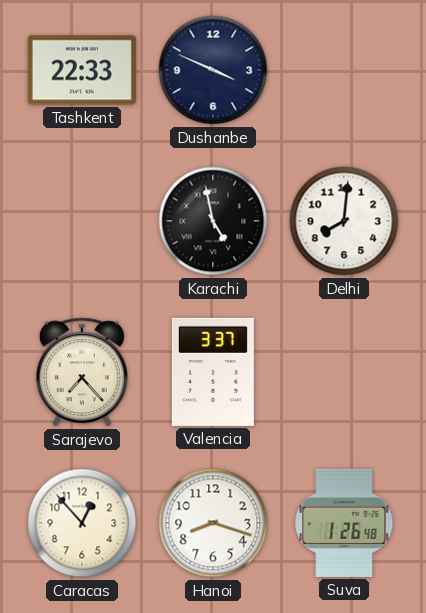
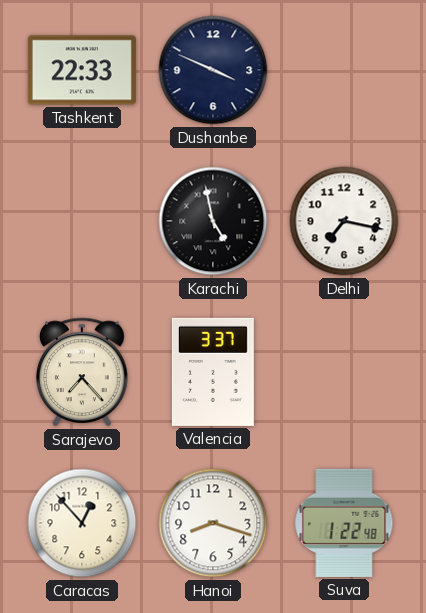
Delhi: 8:01 -> 7:17
Suva: 1:26 -> 1:22
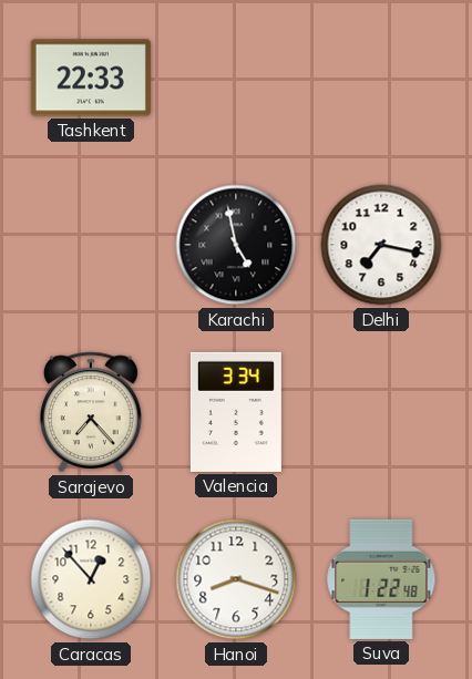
Dushanbe: 3:49 -> none
Valencia: 3:37 -> 3:34
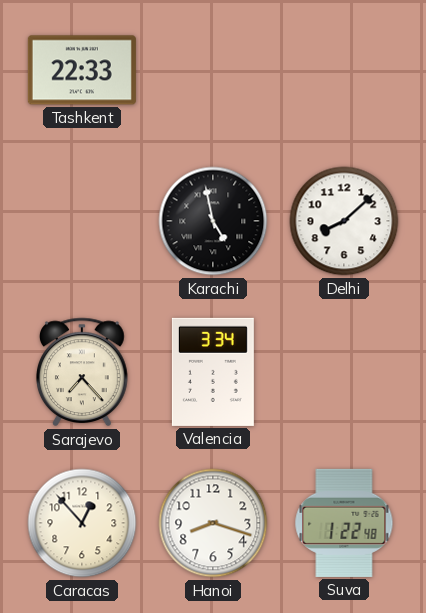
Delhi: 7:17 -> 8:08
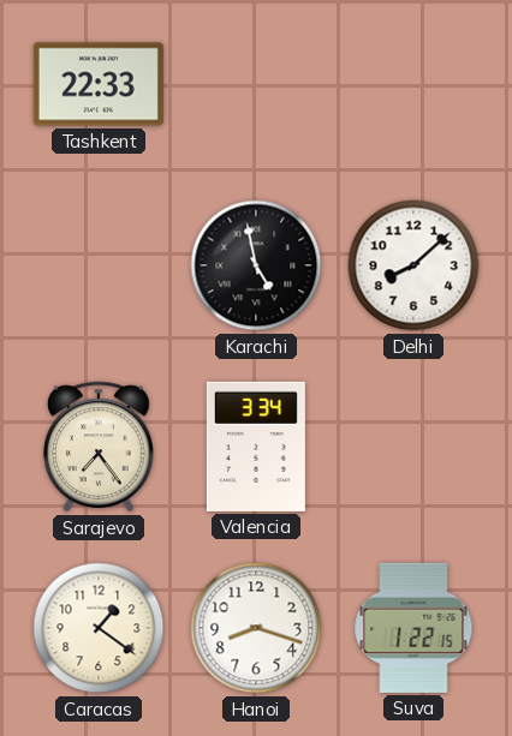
Sarajevo: 7:23 -> 7:24
Caracas: 12:53 -> 1:21
Suva: 1:22:48 -> 1:22:15
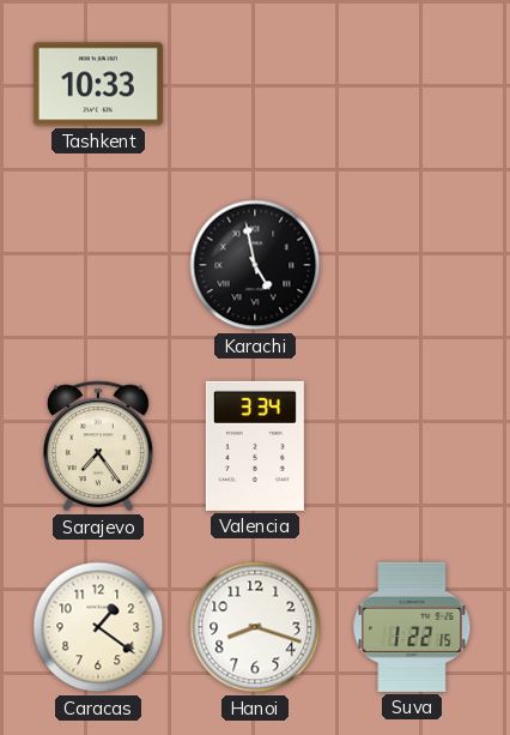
Tashkent: 22:33 -> 10:33
Delhi: 8:08 -> none
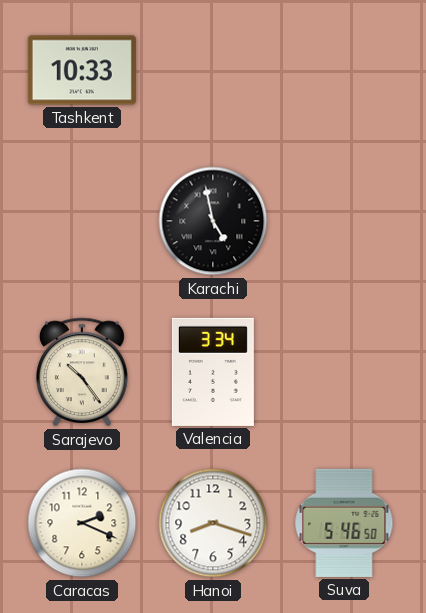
Sarajevo: 7:24 -> 10:24
Caracas: 1:21 -> 2:19
Suva: 1:22 -> 5:46
